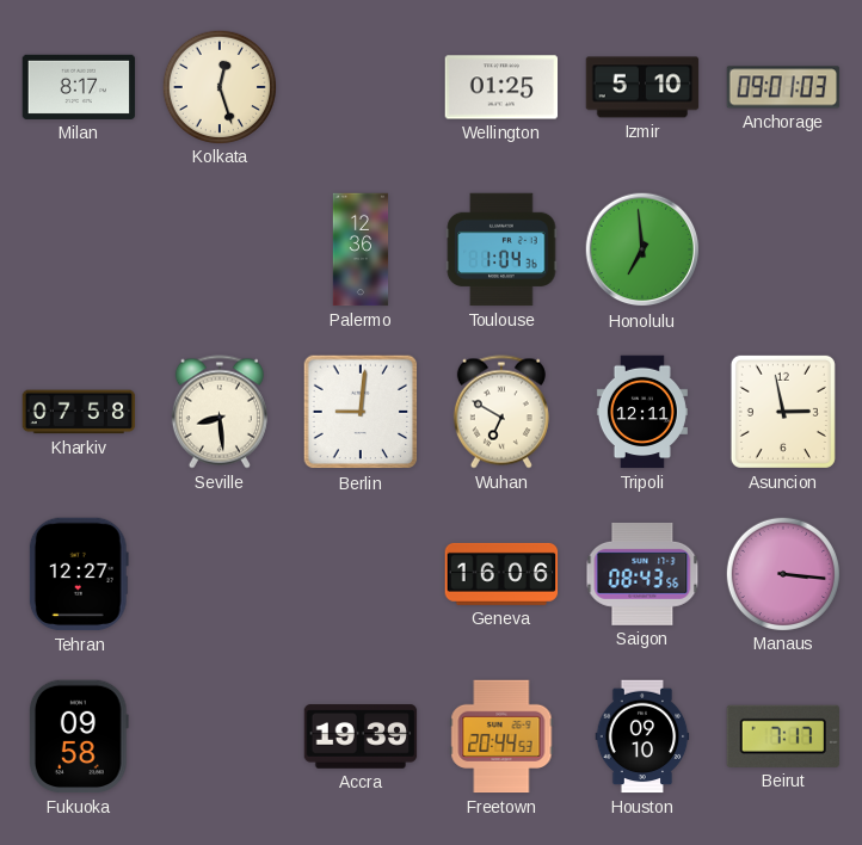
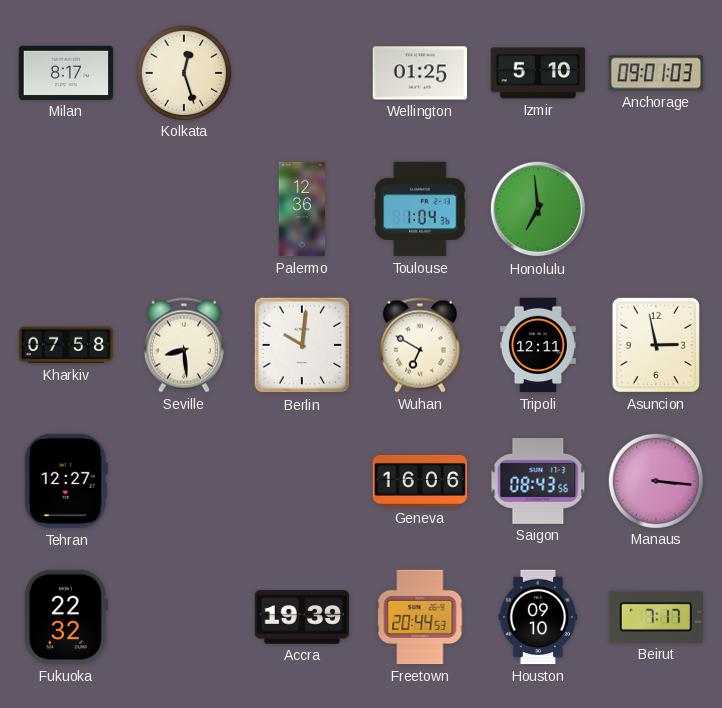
Berlin: 9:01 -> 10:01
Fukuoka: 09:58 -> 22:32
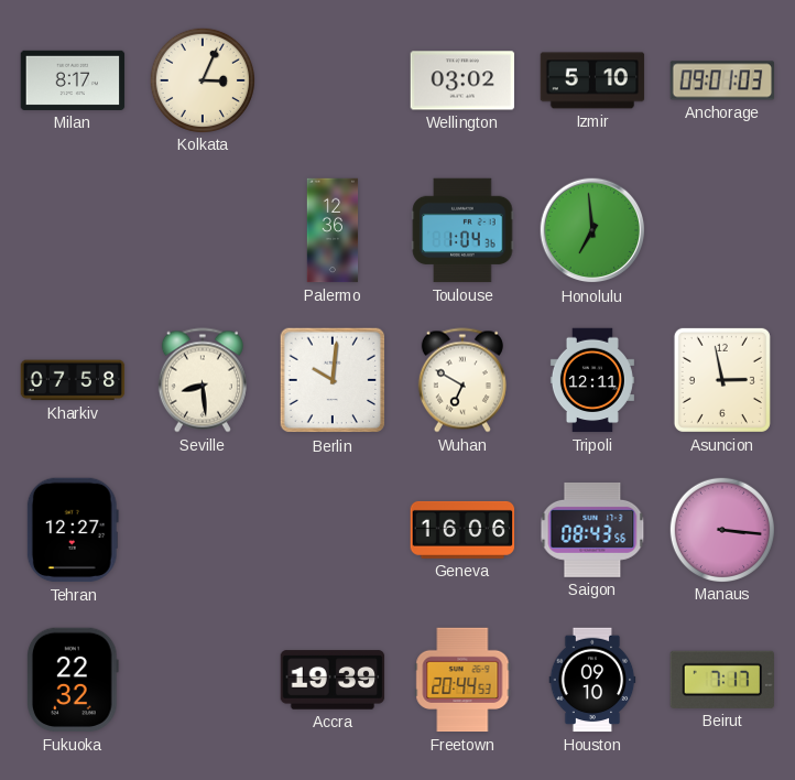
Kolkata: 12:27 -> 3:04
Wellington: 01:25 -> 03:02
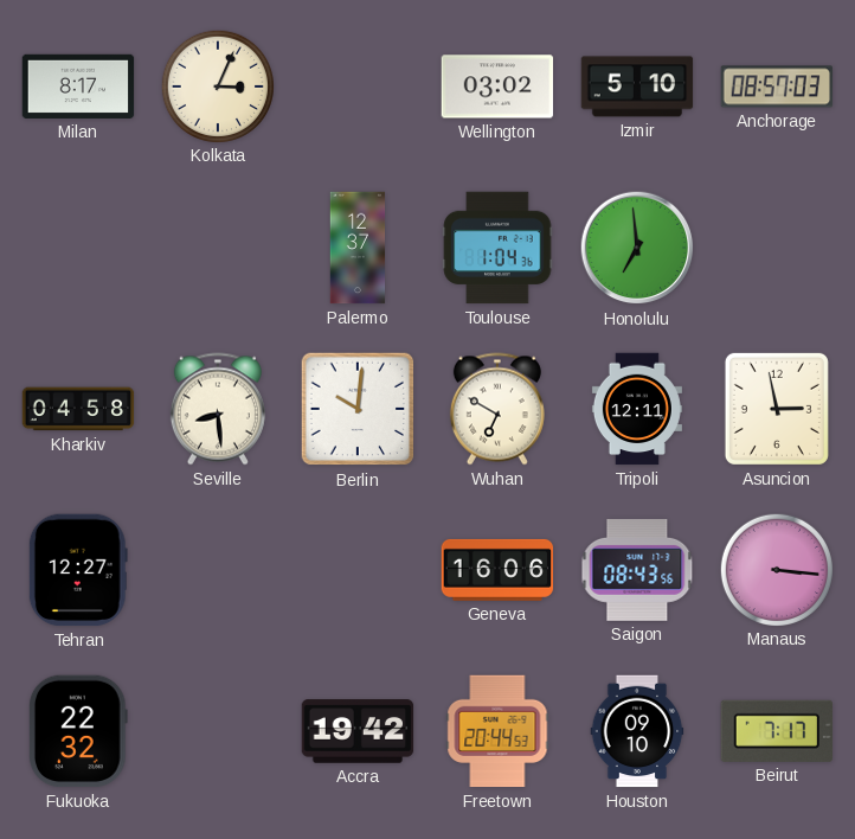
Anchorage: 09:01 -> 08:57
Palermo: 12:36 -> 12:37
Kharkiv: 07:58 -> 04:58
Accra: 19:39 -> 19:42
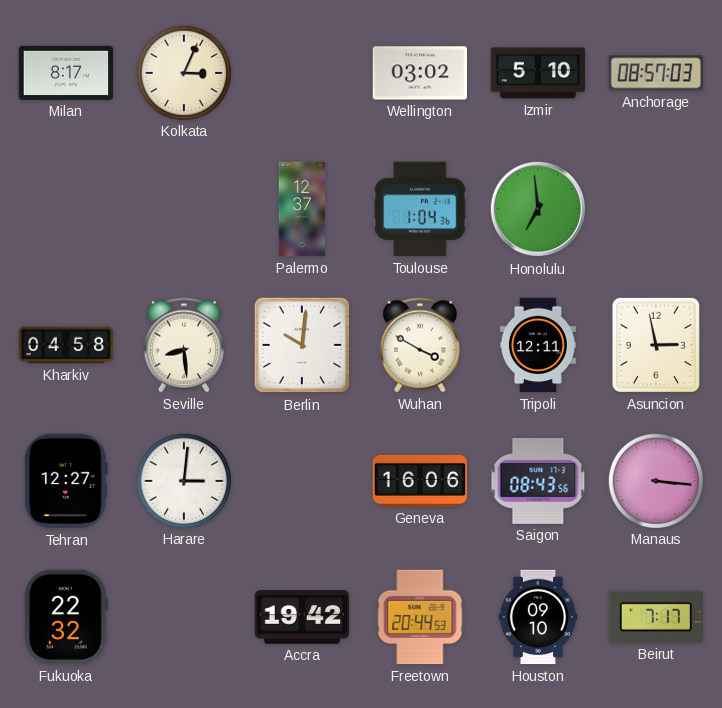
Wuhan: 6:50 -> 3:50
Harare: none -> 3:01
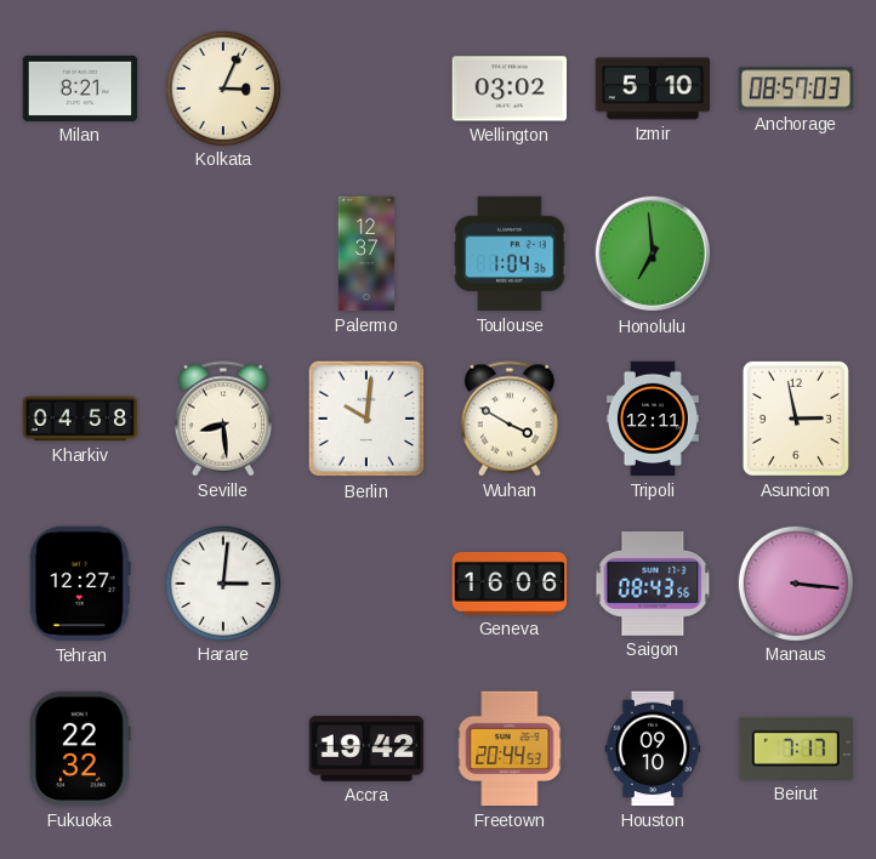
Milan: 8:17 -> 8:21
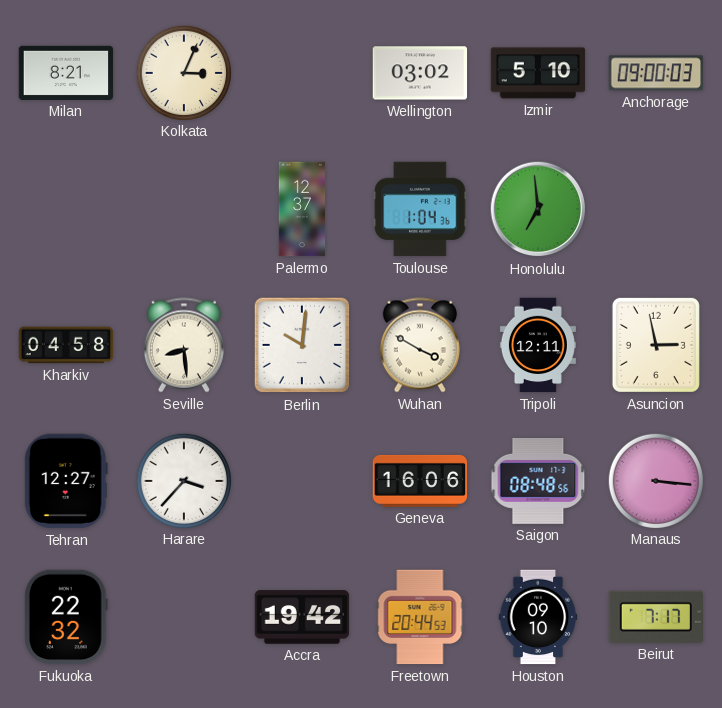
Anchorage: 08:57 -> 09:00
Harare: 3:01 -> 3:37
Saigon: 08:43 -> 08:48
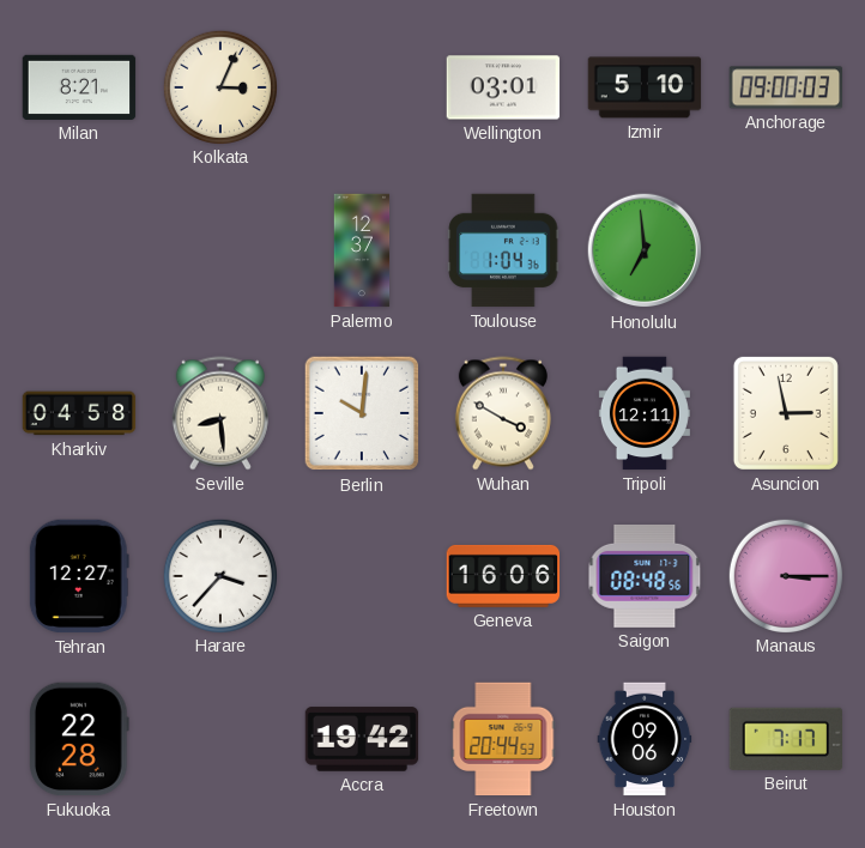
Wellington: 03:02 -> 03:01
Manaus: 3:16 -> 3:15
Fukuoka: 22:32 -> 22:28
Houston: 09:10 -> 09:06
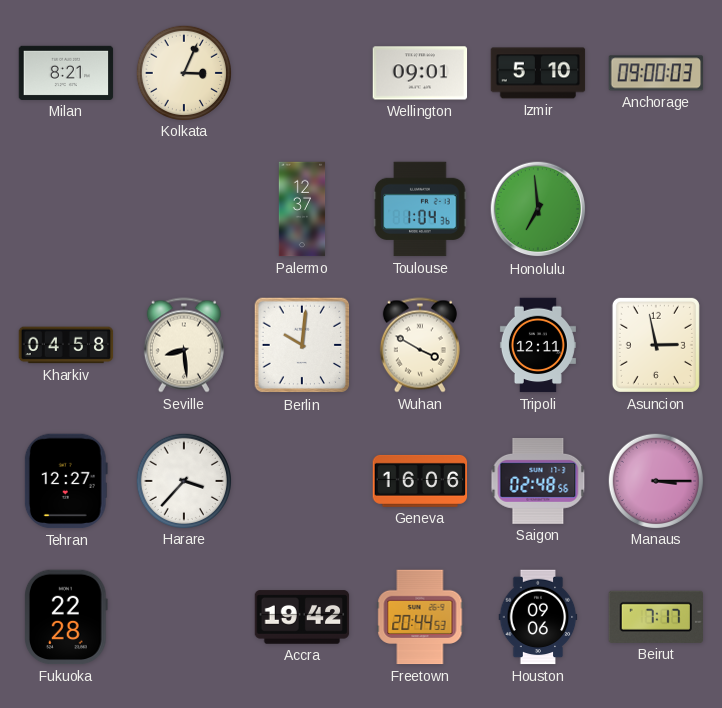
Wellington: 03:01 -> 09:01
Saigon: 08:48 -> 02:48
